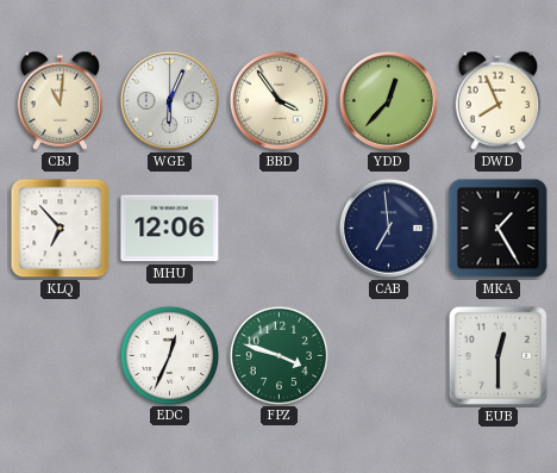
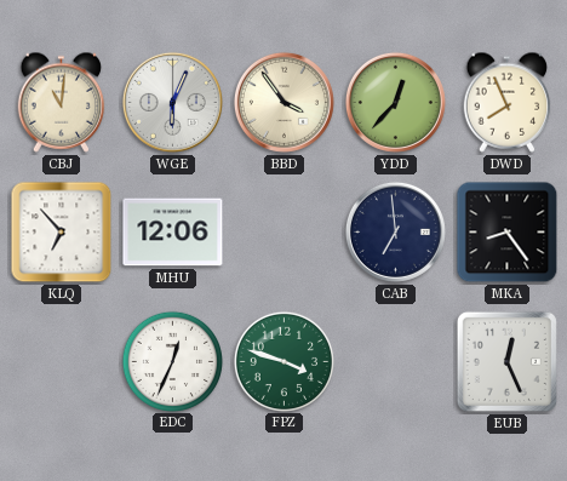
MKA: 1:25 -> 8:24
EUB: 12:30 -> 12:26
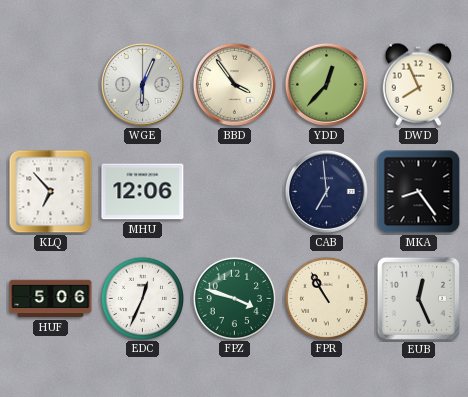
CBJ: 11:01 -> none
HUF: none -> 5:06
FPR: none -> 10:55
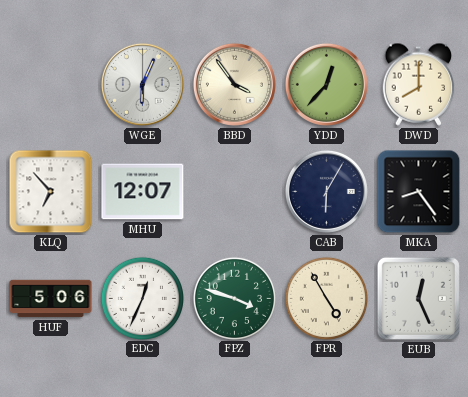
DWD: 7:56 -> 8:00
MHU: 12:06 -> 12:07
CAB: 6:59 -> 6:05
FPR: 10:55 -> 4:55
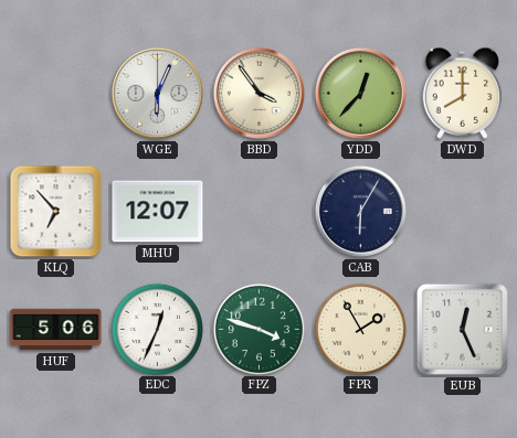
MKA: 8:24 -> none
FPR: 4:55 -> 1:55
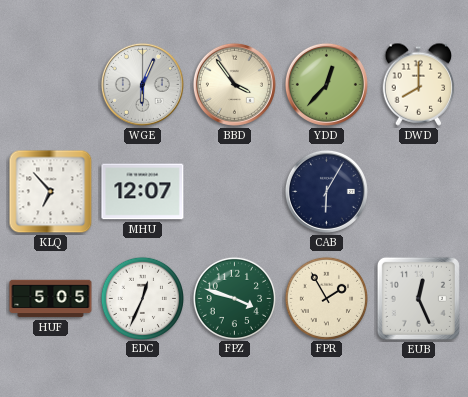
HUF: 5:06 -> 5:05
